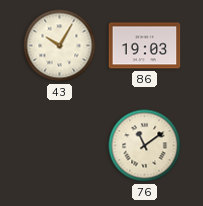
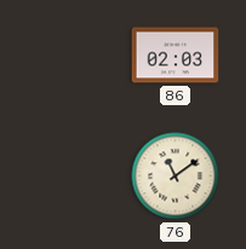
43: 10:05 -> none
86: 19:03 -> 02:03
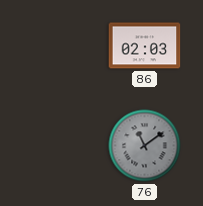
76 dial: cream -> grey
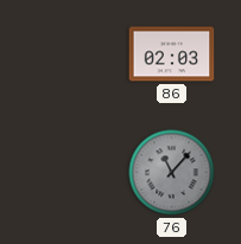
76: 11:09 -> 11:07
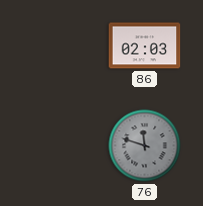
76: 11:07 -> 11:48
